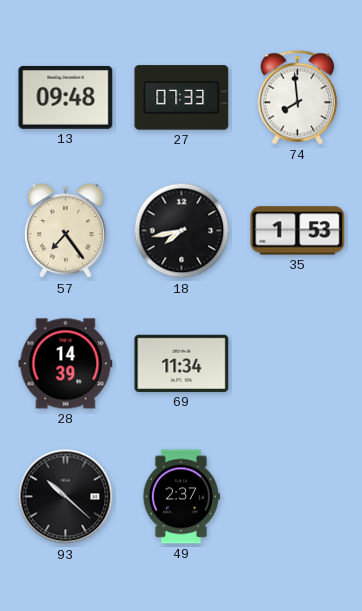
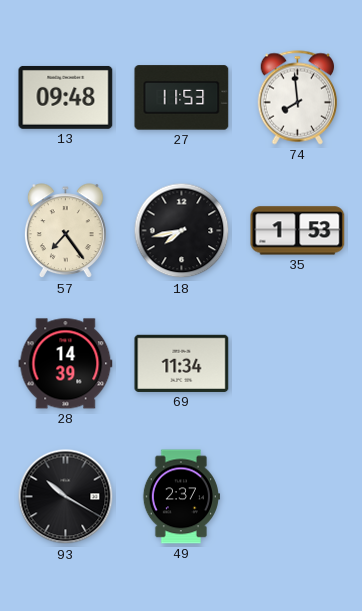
27: 07:33 -> 11:53
93: 10:22 -> 10:20
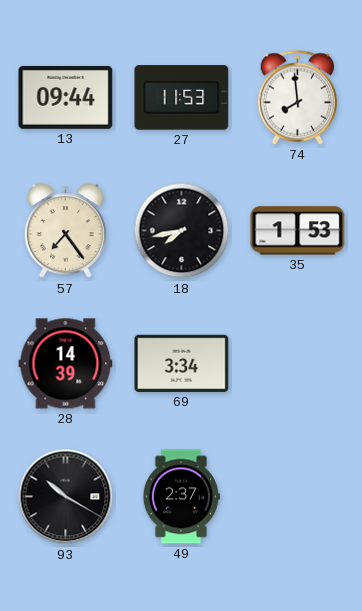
13: 09:48 -> 09:44
69: 11:34 -> 3:34
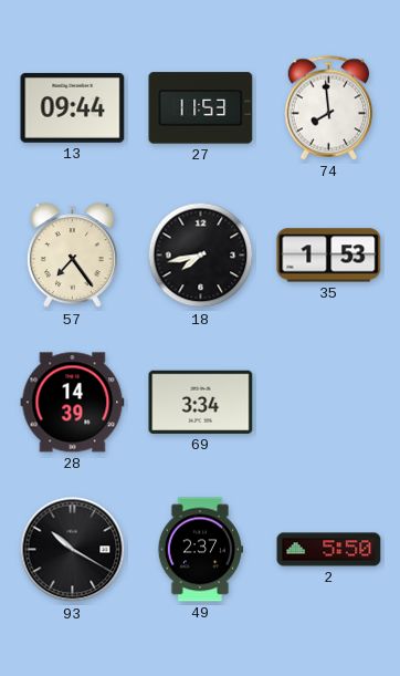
2: none -> 5:50
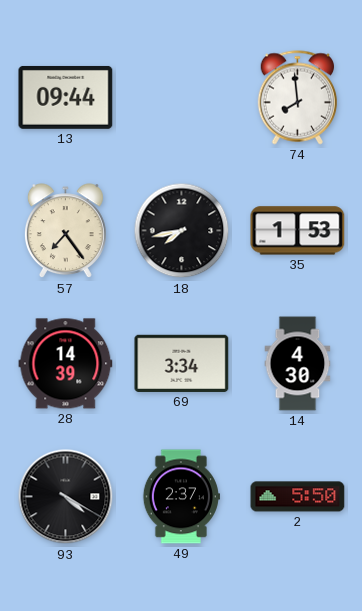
27: 11:53 -> none
14: none -> 4:30
93: 10:20 -> 4:20
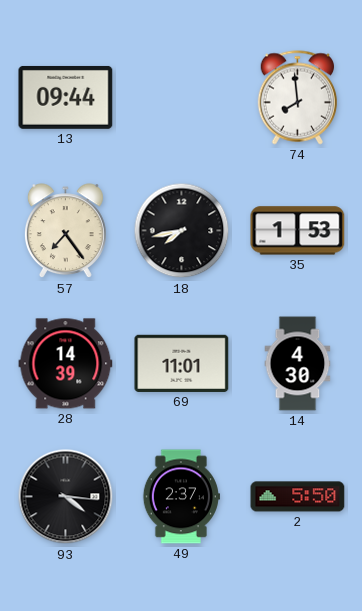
69: 3:34 -> 11:01
93: 4:20 -> 4:16
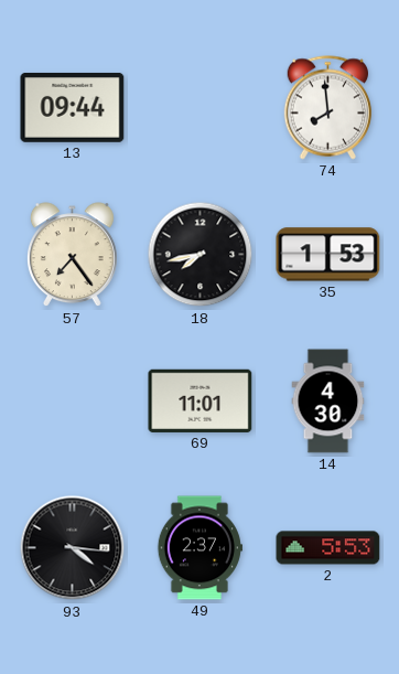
28: 14:39 -> none
2: 5:50 -> 5:53
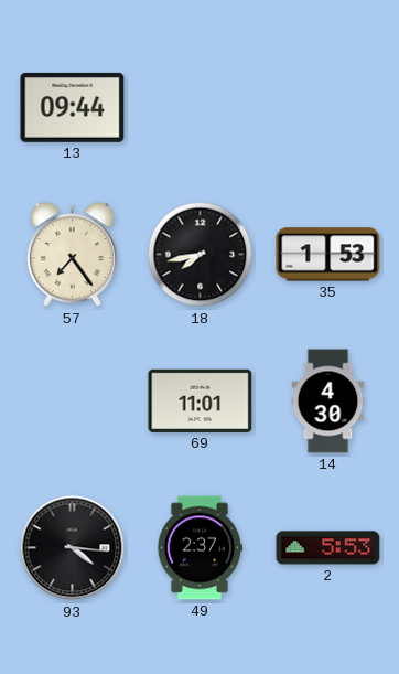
74: 7:59 -> none
